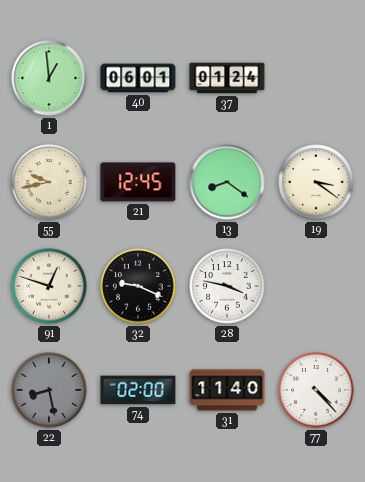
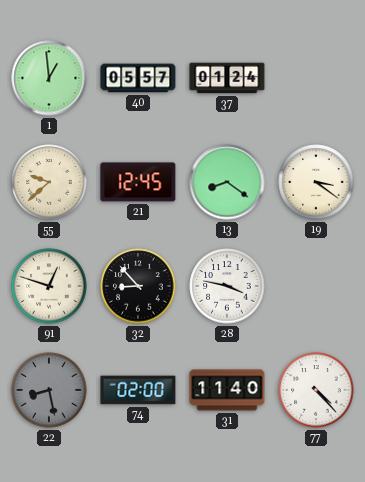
40: 06:01 -> 05:57
55: 9:43 -> 9:38
32: 9:19 -> 8:53
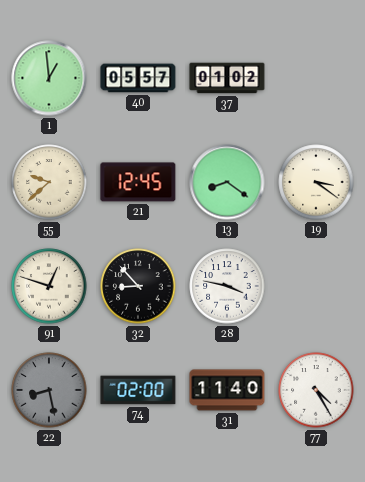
37: 01:24 -> 01:02
77: 4:23 -> 4:25
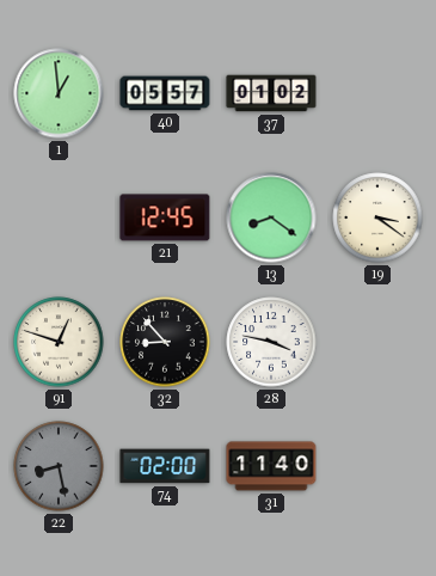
55: 9:38 -> none
77: 4:25 -> none
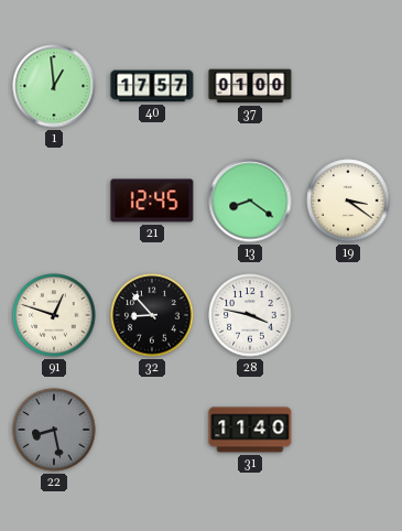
40: 05:57 -> 17:57
37: 01:02 -> 01:00
74: 02:00 -> none
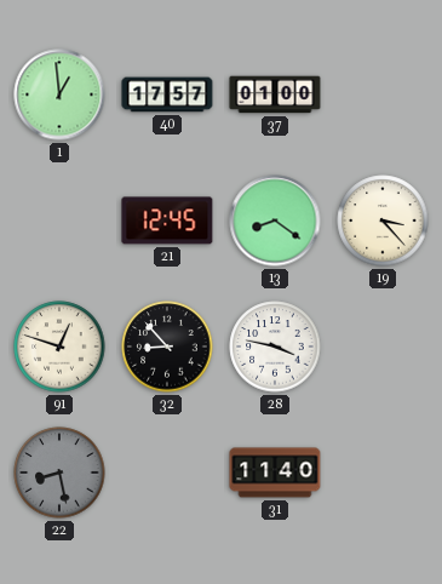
19: 3:21 -> 3:23
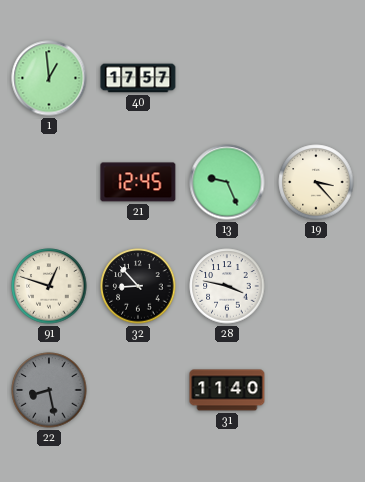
37: 01:00 -> none
13: 8:21 -> 9:26
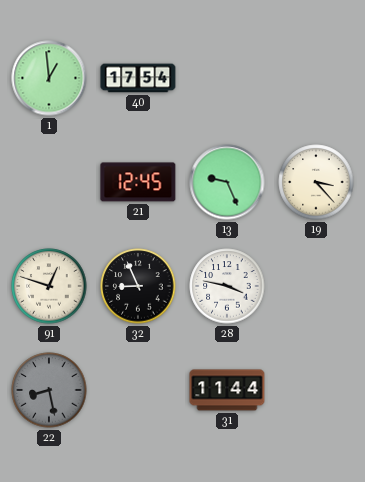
40: 17:57 -> 17:54
32: 8:53 -> 8:56
31: 11:40 -> 11:44
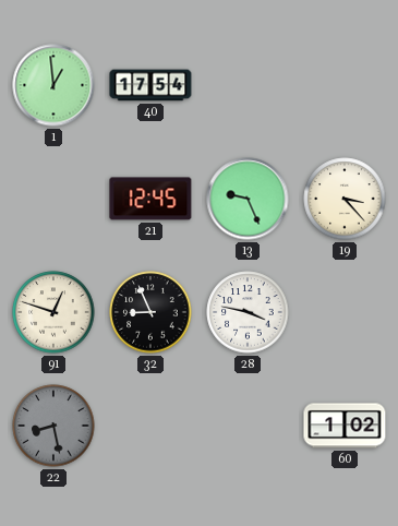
31: 11:44 -> none
60: none -> 1:02
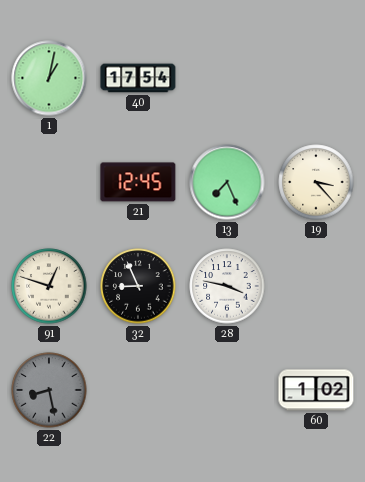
1: 12:59 -> 1:02
13: 9:26 -> 7:26
